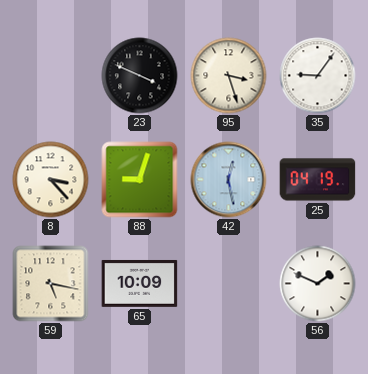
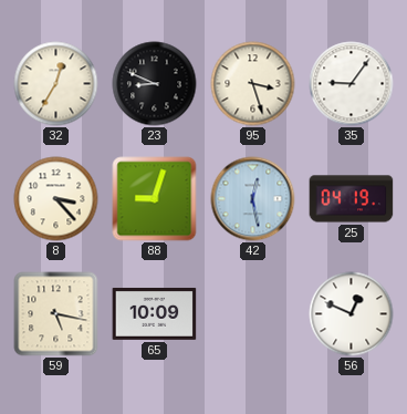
32: none -> 12:35
23: 3:49 -> 8:49
56: 1:49 -> 12:49
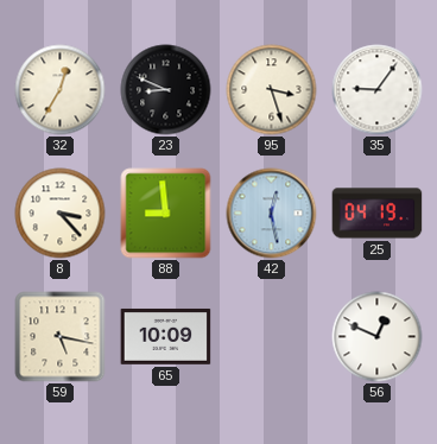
88: 9:03 -> 8:59
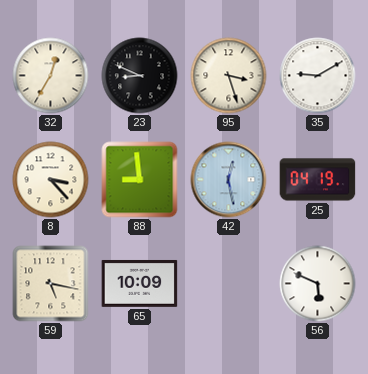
35: 9:06 -> 9:10
56: 12:49 -> 5:49
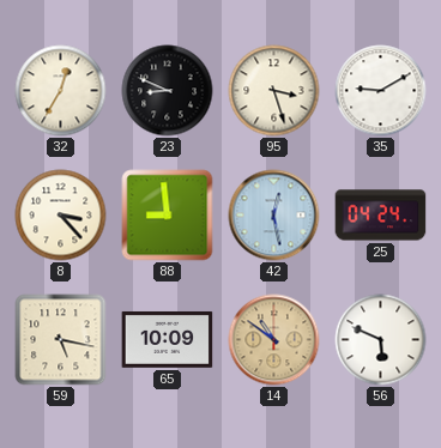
25: 04:19 -> 04:24
14: none -> 10:51
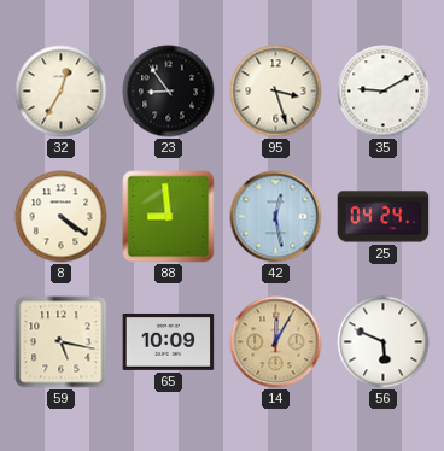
23: 8:49 -> 8:54
8: 3:23 -> 4:21
14: 10:51 -> 12:05
